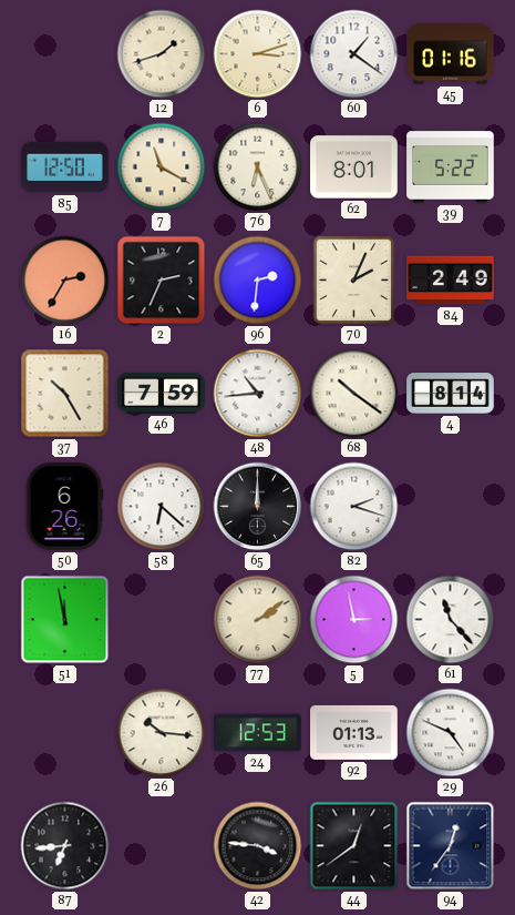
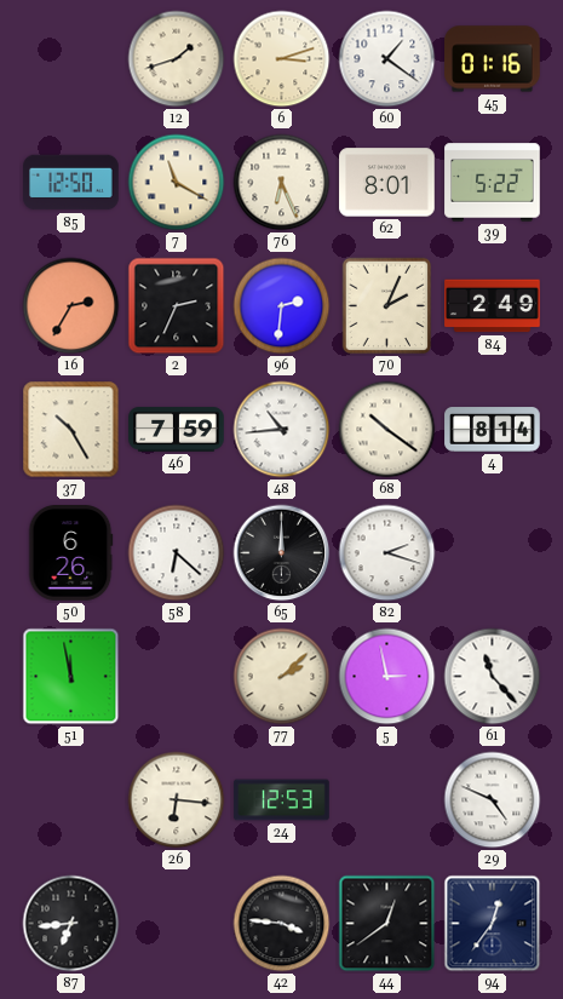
77: 2:09 -> 2:08
26: 10:16 -> 6:16
92: 01:13 -> none
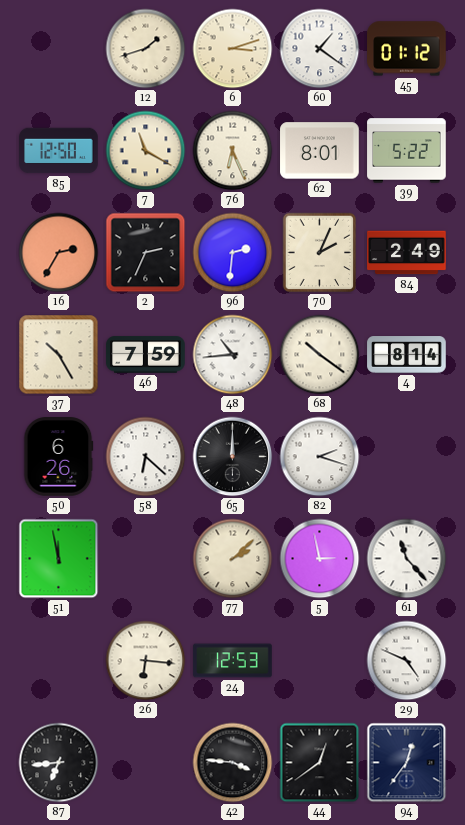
45: 01:16 -> 01:12
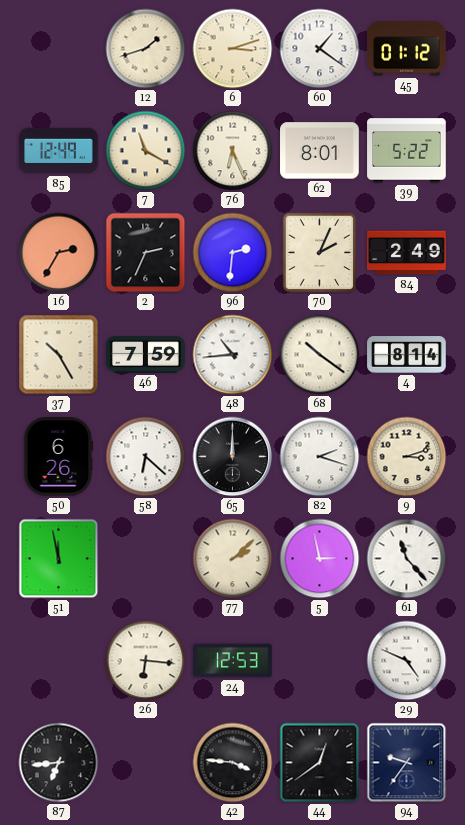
85: 12:50 -> 12:49
9: none -> 3:12
94: 12:36 -> 9:36
